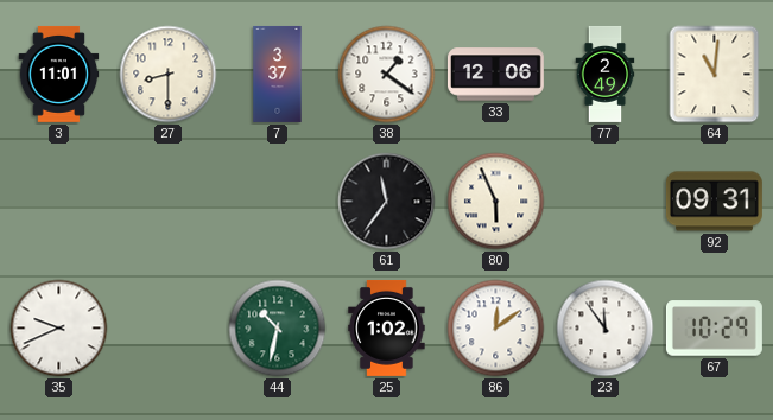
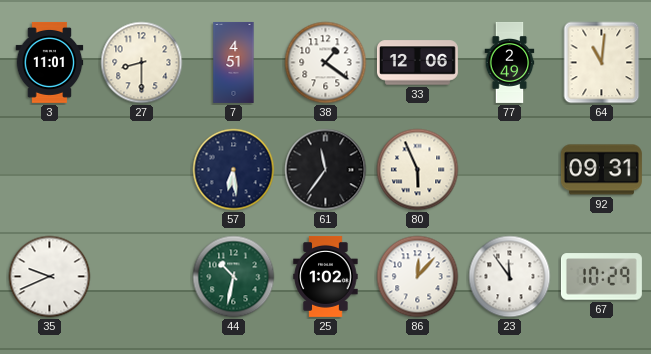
7: 3:37 -> 4:51
57: none -> 6:29
86: 12:09 -> 12:07
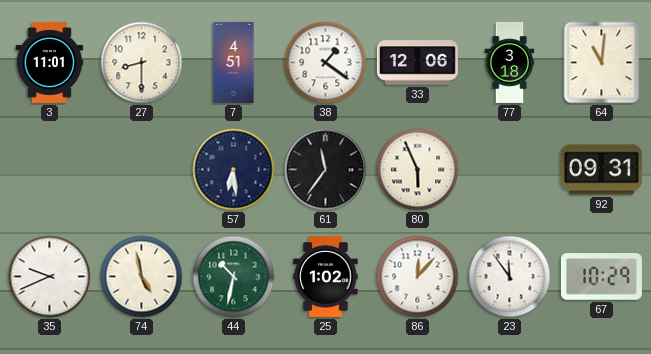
77: 2:49 -> 3:18
74: none -> 4:58
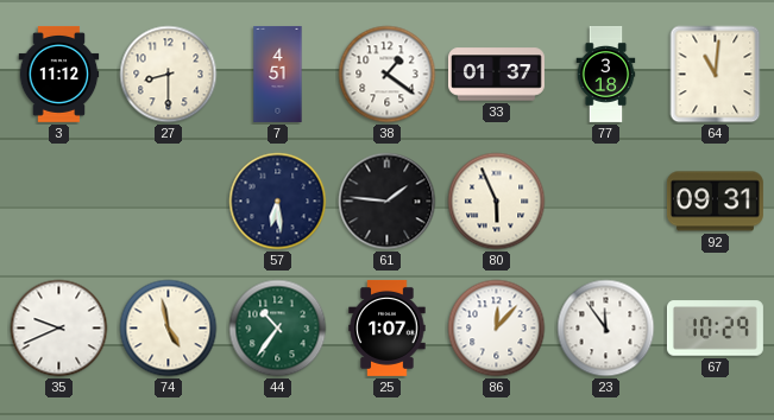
3: 11:01 -> 11:12
33: 12:06 -> 01:37
61: 11:36 -> 1:46
44: 10:32 -> 10:36
25: 1:02 -> 1:07
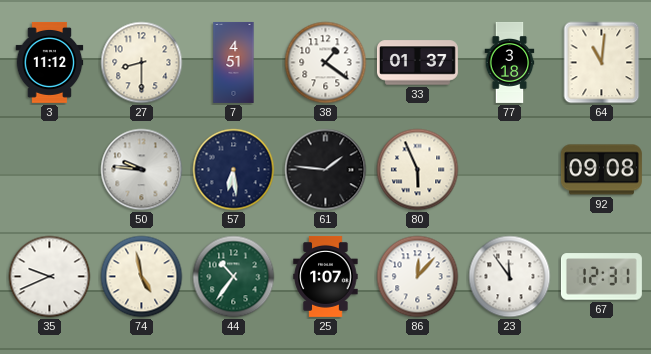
50: none -> 9:46
92: 09:31 -> 09:08
67: 10:29 -> 12:31
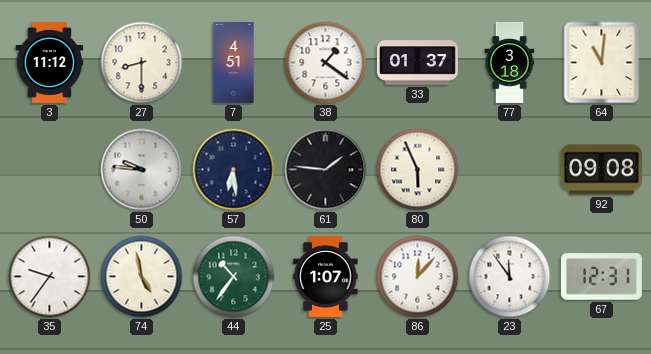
35: 9:41 -> 9:36
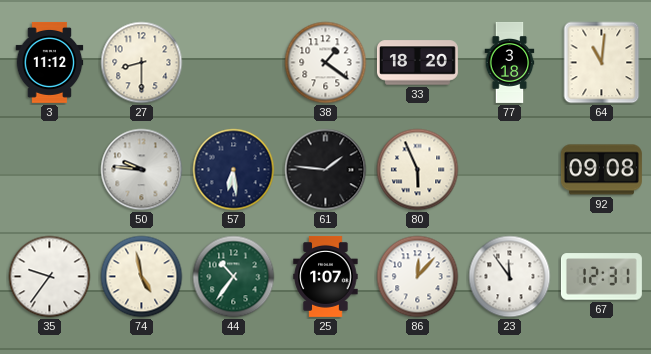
7: 4:51 -> none
33: 01:37 -> 18:20
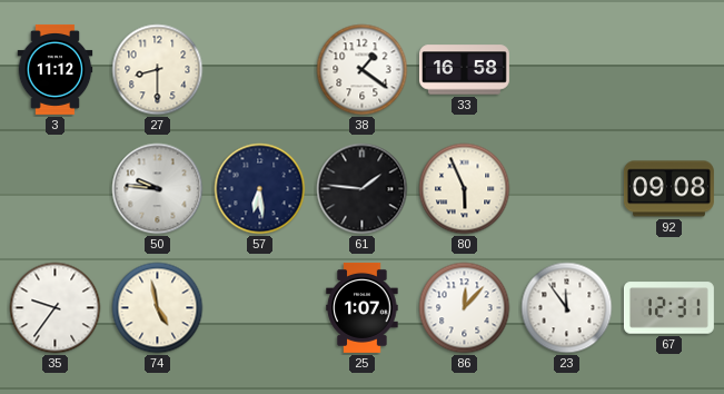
33: 18:20 -> 16:58
77: 3:18 -> none
64: 11:01 -> none
44: 10:36 -> none
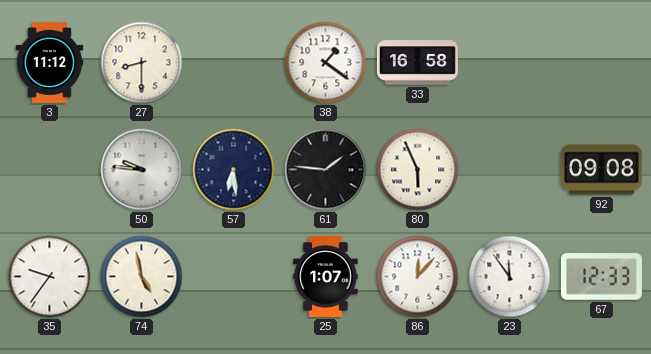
67: 12:31 -> 12:33
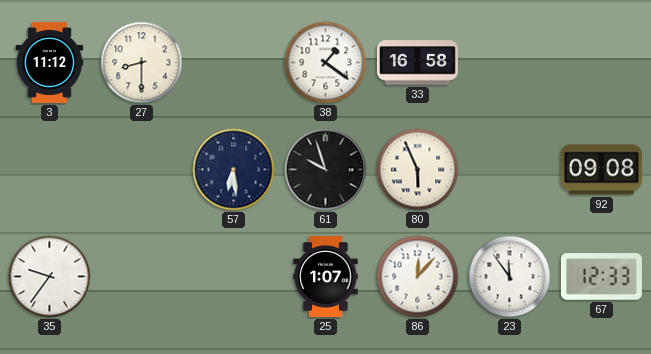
50: 9:46 -> none
61: 1:46 -> 9:57
74: 4:58 -> none
